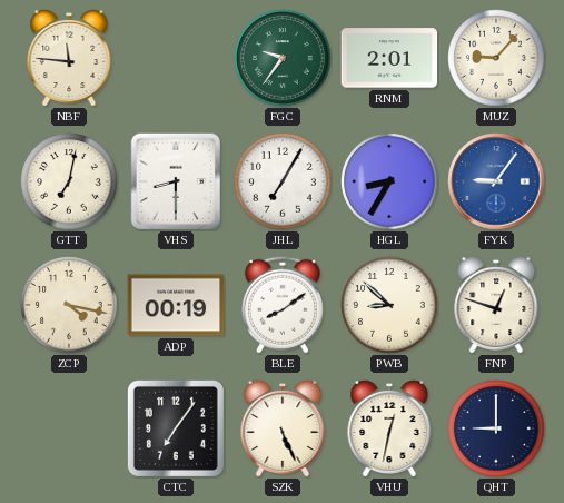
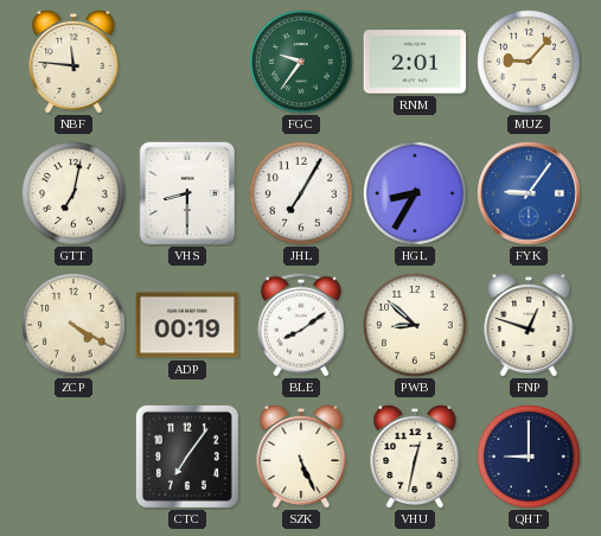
ZCP: 4:17 -> 4:20
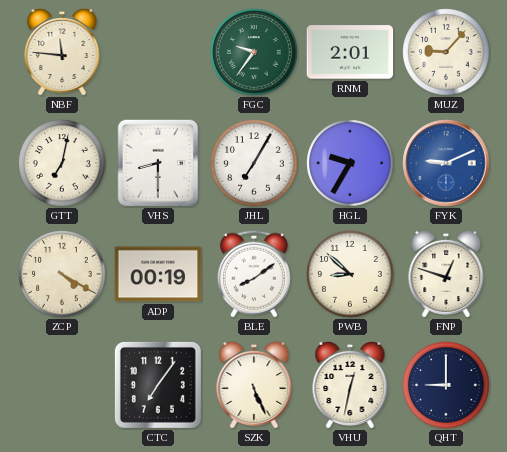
HGL: 8:35 -> 9:35
FYK: 9:06 -> 9:11
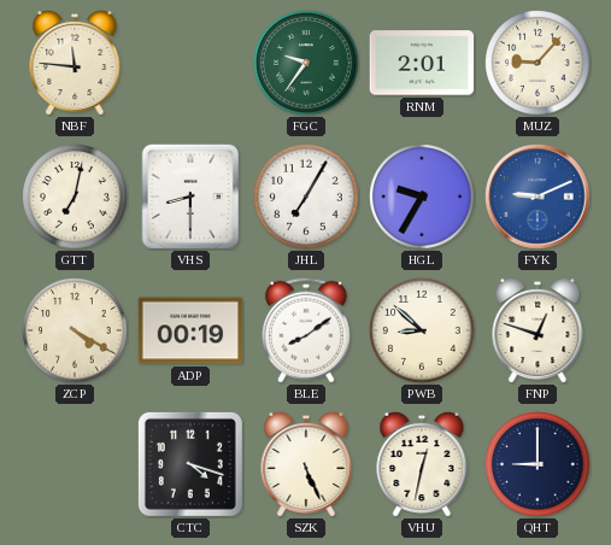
CTC: 7:06 -> 4:18
